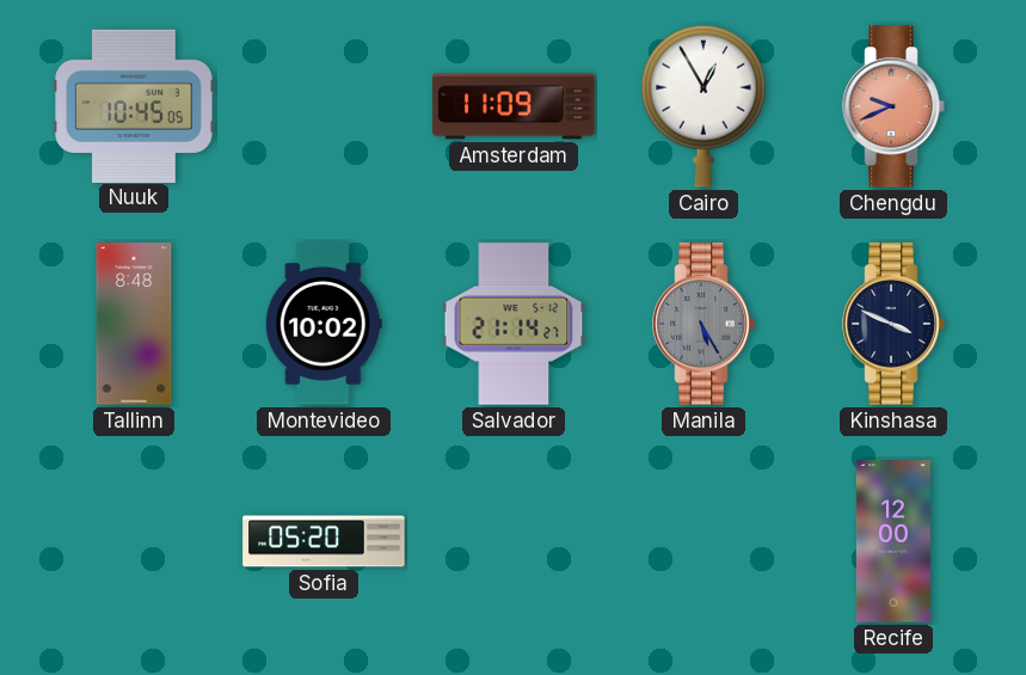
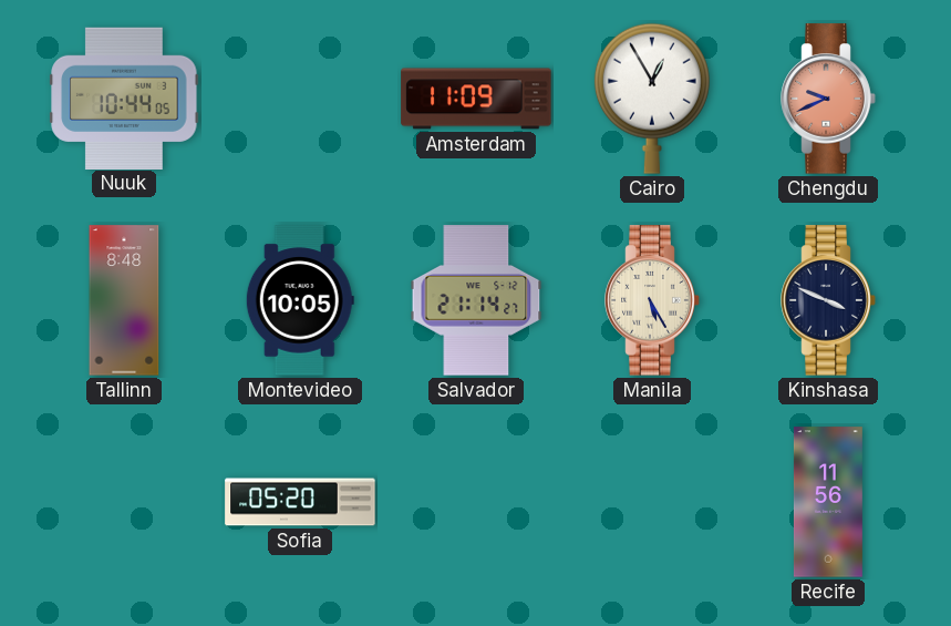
Nuuk: 10:45 -> 10:44
Montevideo: 10:02 -> 10:05
Manila dial: grey -> cream
Recife: 12:00 -> 11:56
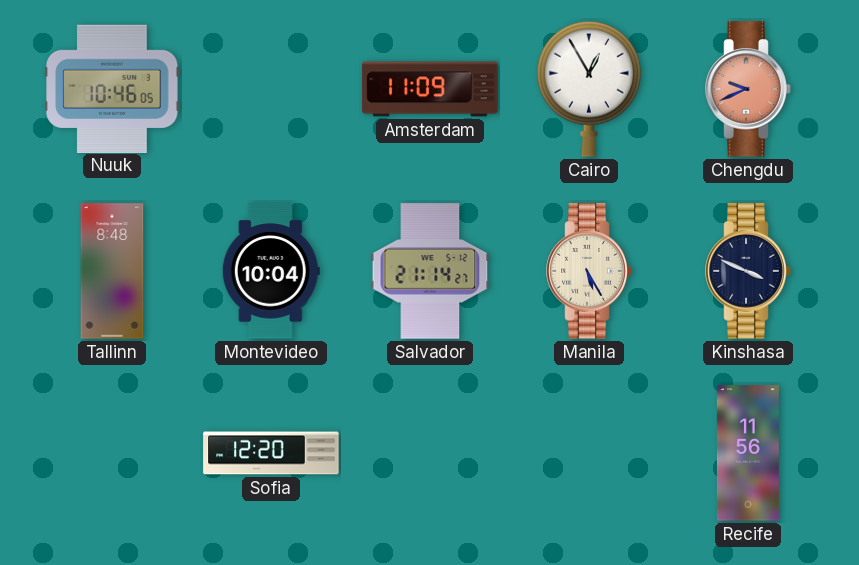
Nuuk: 10:44 -> 10:46
Montevideo: 10:05 -> 10:04
Sofia: 05:20 -> 12:20
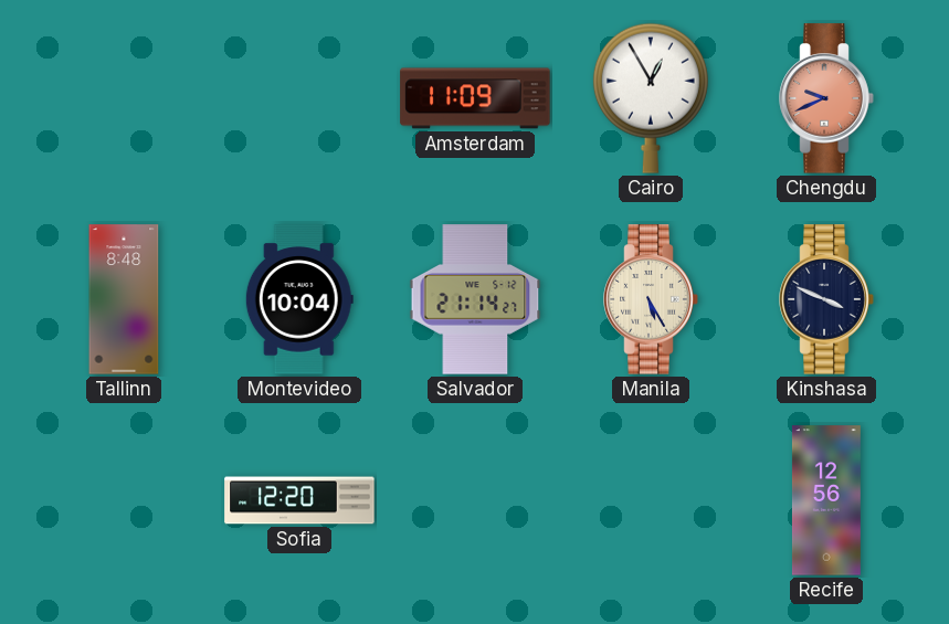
Nuuk: 10:46 -> none
Recife: 11:56 -> 12:56
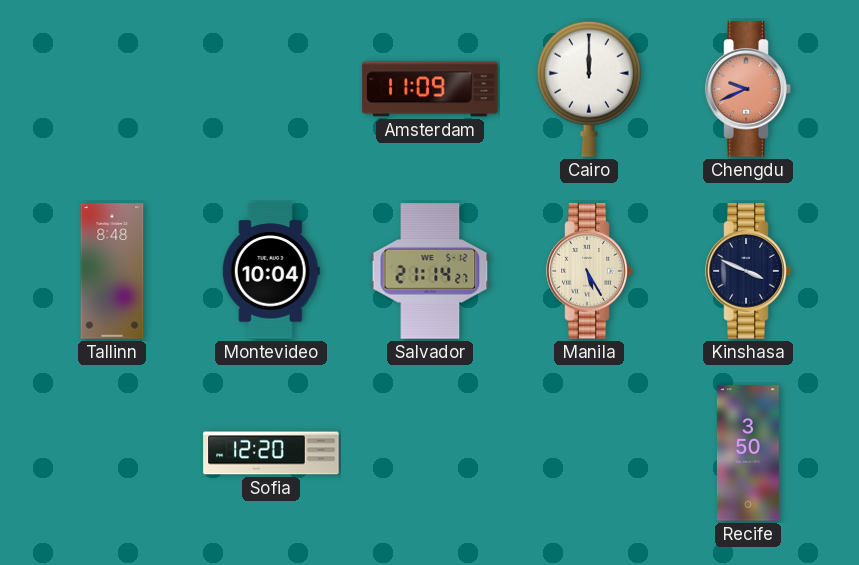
Cairo: 12:55 -> 12:00
Recife: 12:56 -> 3:50
